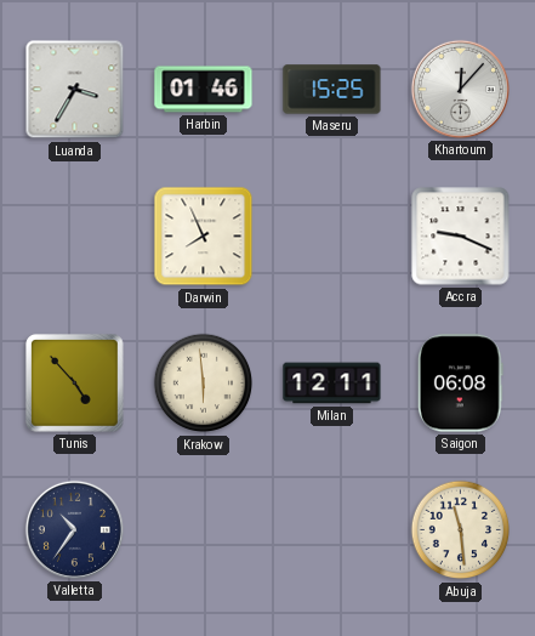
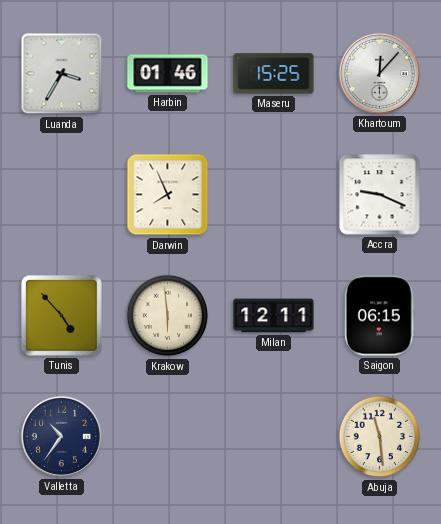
Saigon: 06:08 -> 06:15
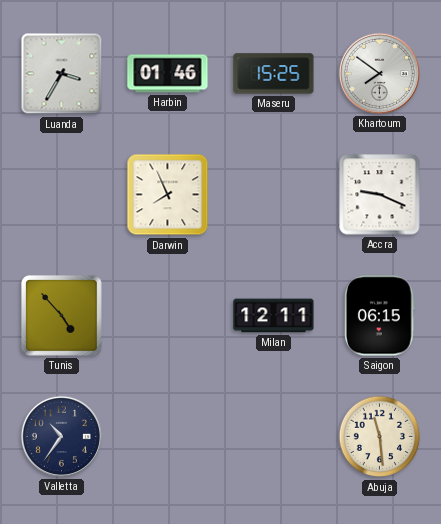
Khartoum: 12:07 -> 7:51
Krakow: 5:59 -> none
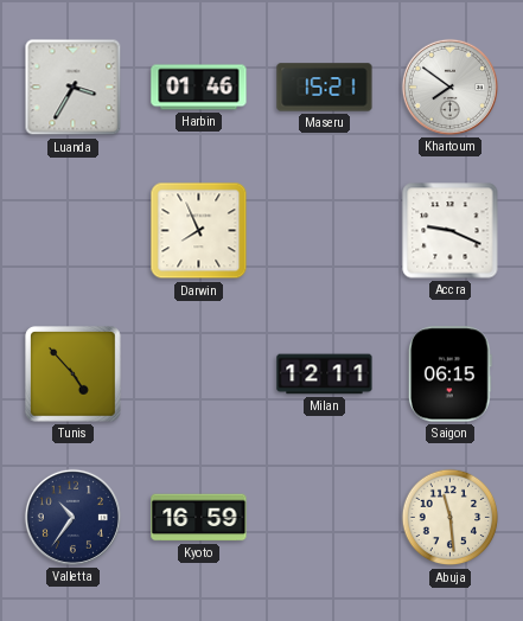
Maseru: 15:25 -> 15:21
Kyoto: none -> 16:59
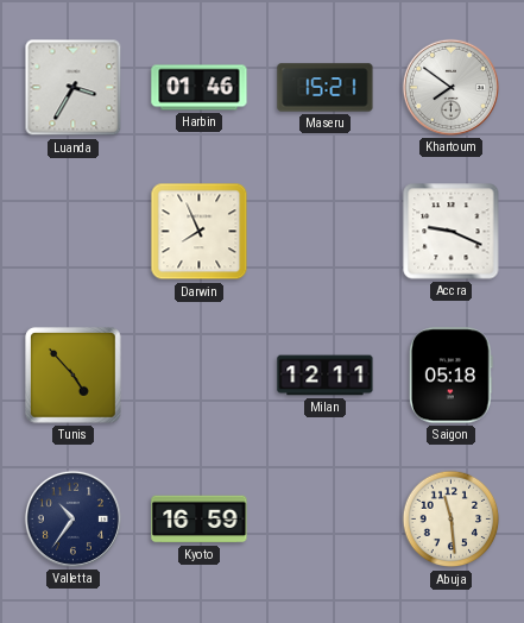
Saigon: 06:15 -> 05:18
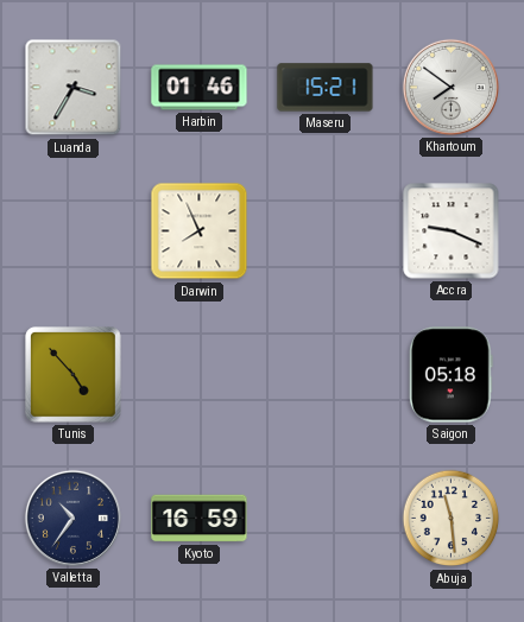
Milan: 12:11 -> none
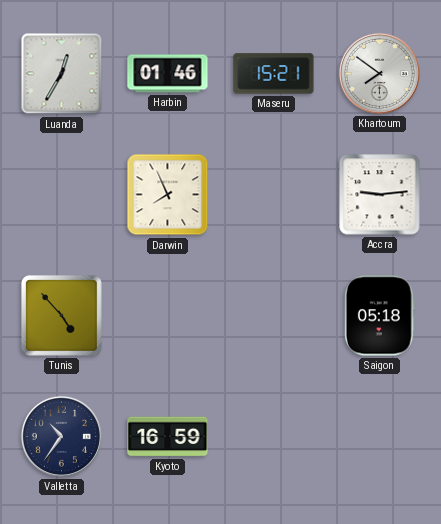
Luanda: 3:35 -> 12:35
Accra: 9:19 -> 9:14
Abuja: 11:29 -> none
